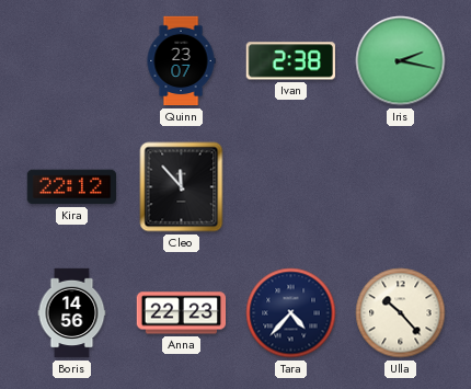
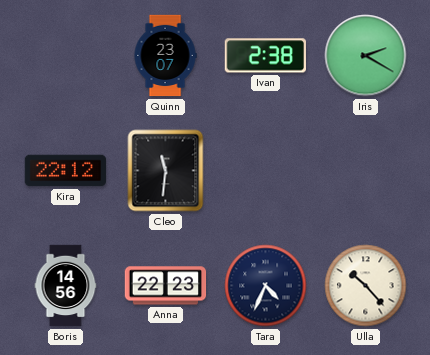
Iris: 2:17 -> 2:20
Cleo: 11:53 -> 11:31
Tara: 4:37 -> 4:34
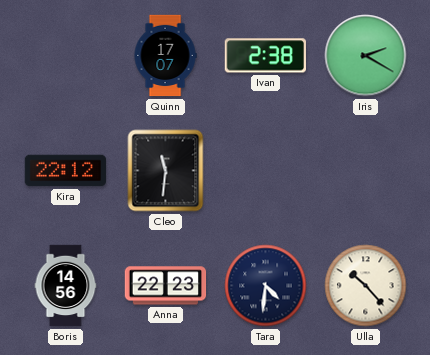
Quinn: 23:07 -> 17:07
Tara: 4:34 -> 4:31
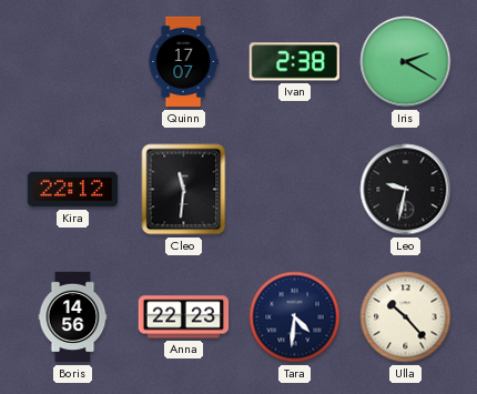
Leo: none -> 9:32
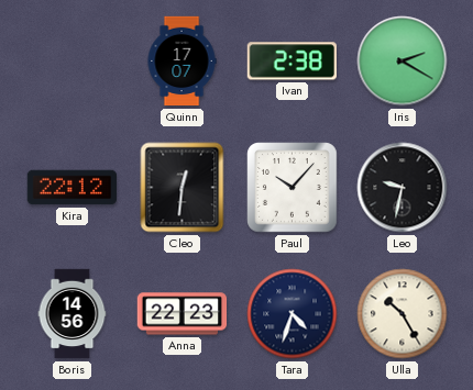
Cleo: 11:31 -> 12:31
Paul: none -> 10:07
Tara: 4:31 -> 4:33
Ulla: 10:23 -> 10:25
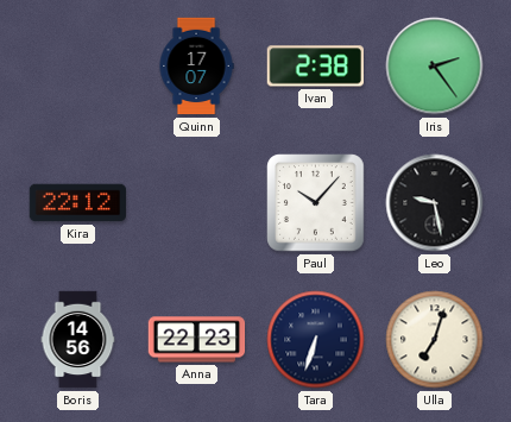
Iris: 2:20 -> 2:24
Cleo: 12:31 -> none
Leo: 9:32 -> 9:28
Tara: 4:33 -> 6:33
Ulla: 10:25 -> 7:03
